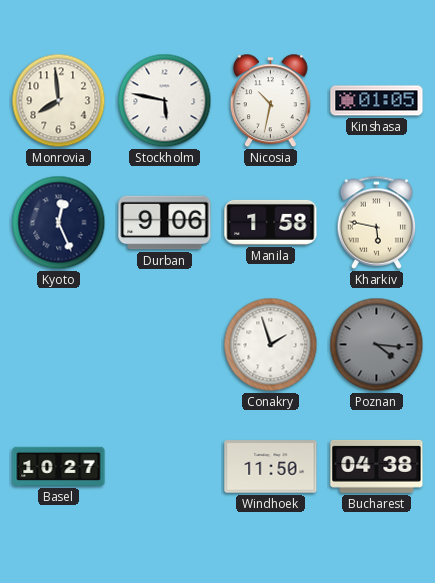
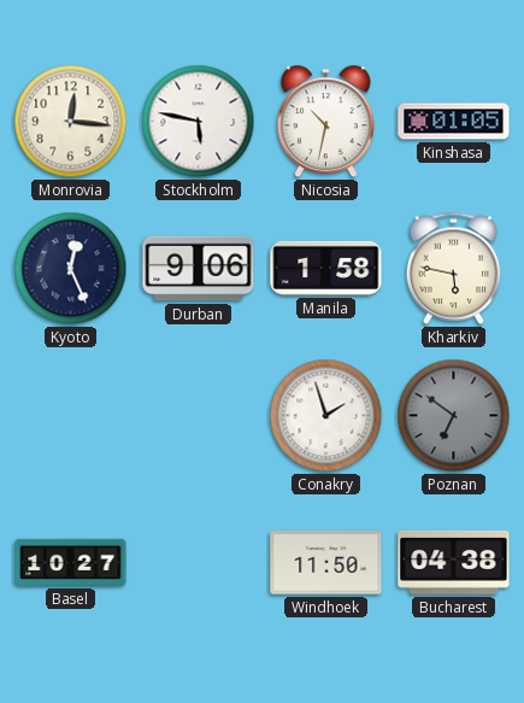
Monrovia: 7:59 -> 12:16
Poznan: 4:16 -> 6:51
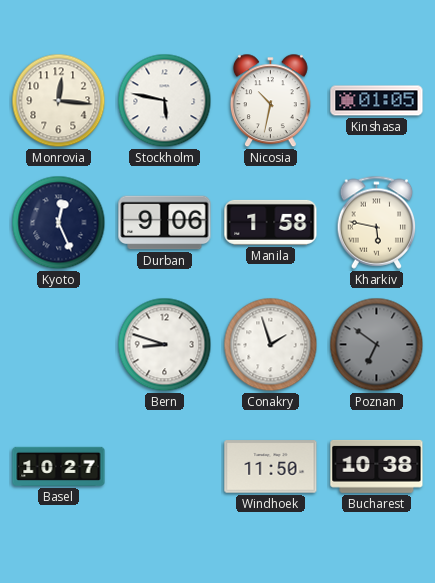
Bern: none -> 8:48
Bucharest: 04:38 -> 10:38
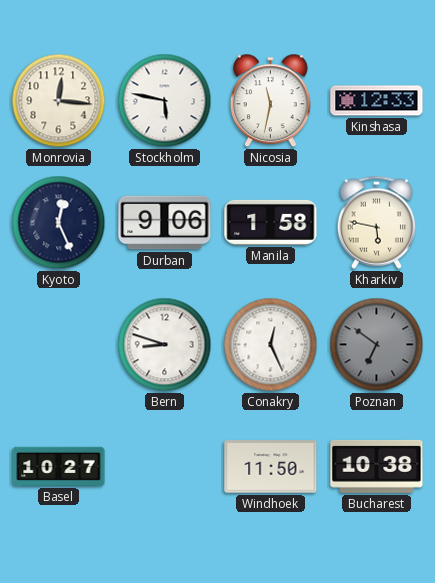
Nicosia: 10:32 -> 11:32
Kinshasa: 01:05 -> 12:33
Conakry: 1:57 -> 12:26
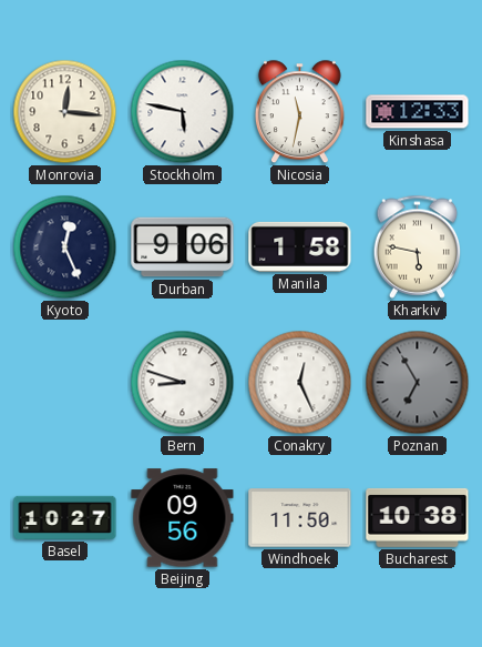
Poznan: 6:51 -> 6:55
Beijing: none -> 09:56
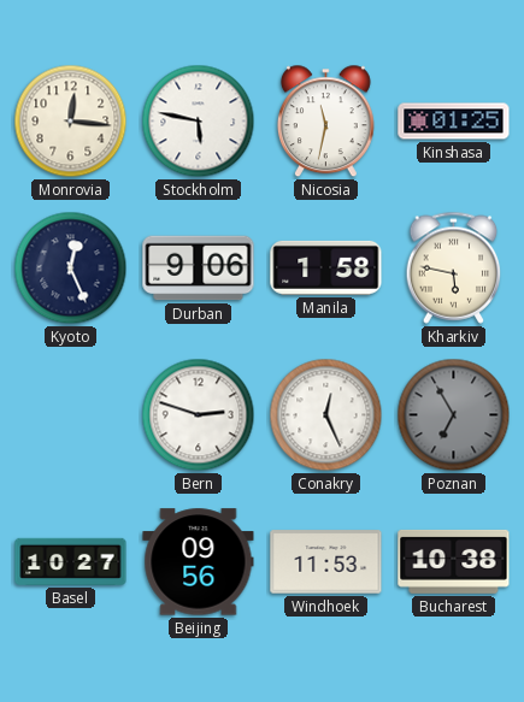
Kinshasa: 12:33 -> 01:25
Bern: 8:48 -> 2:48
Windhoek: 11:50 -> 11:53
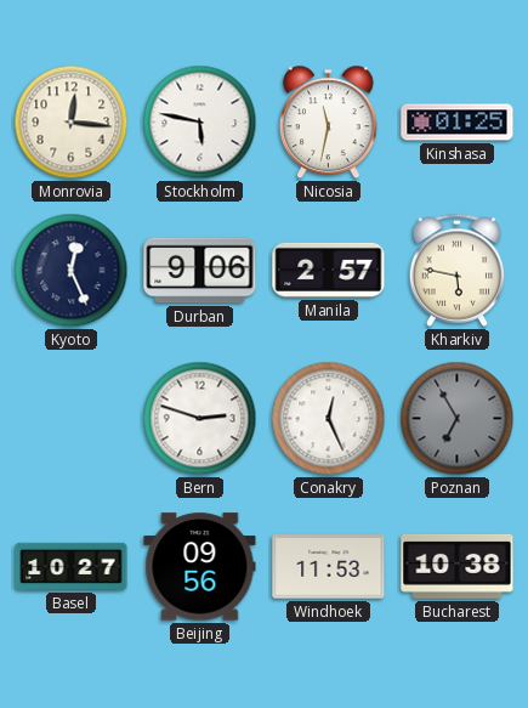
Manila: 1:58 -> 2:57
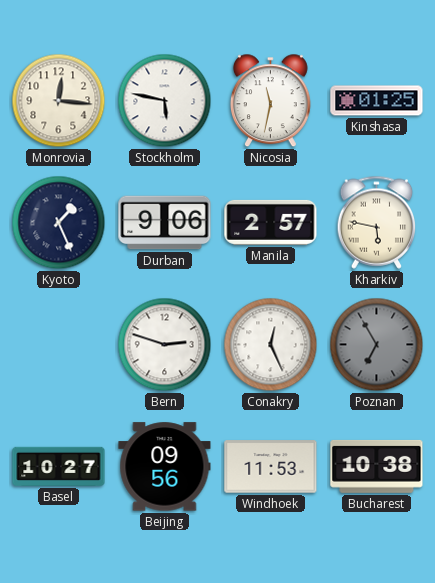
Kyoto: 12:26 -> 1:26
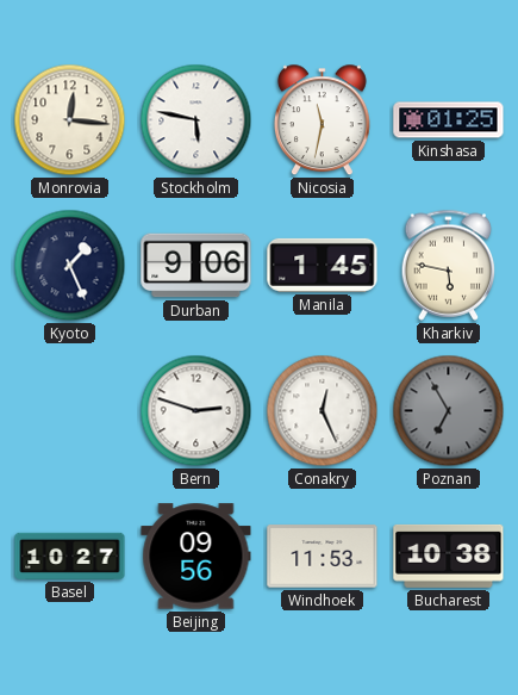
Manila: 2:57 -> 1:45
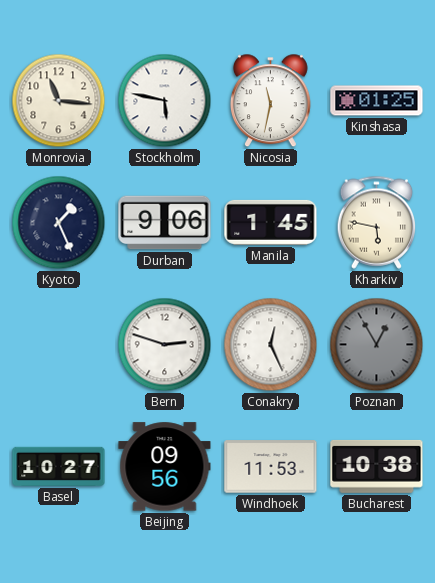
Monrovia: 12:16 -> 11:16
Poznan: 6:55 -> 12:55
